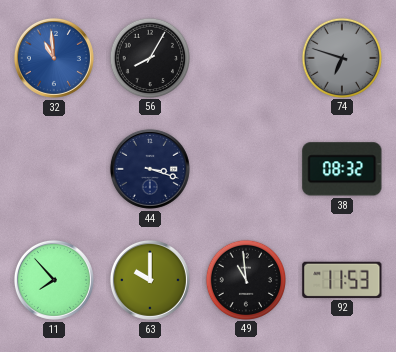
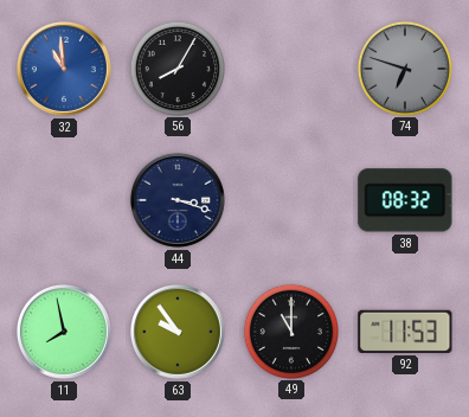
11: 7:53 -> 7:58
63: 10:00 -> 9:54
49: 10:59 -> 11:00
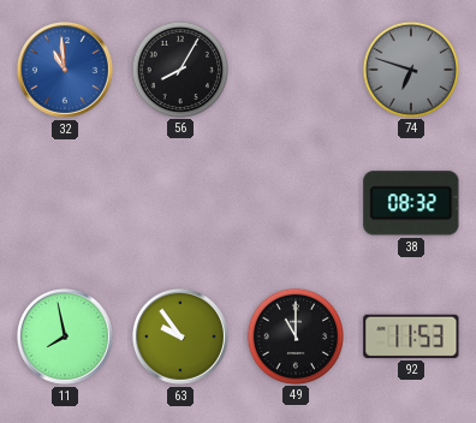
44: 3:18 -> none
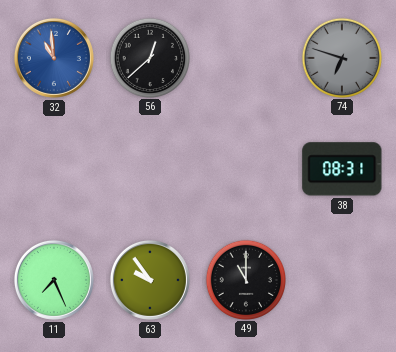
56: 8:05 -> 12:38
38: 08:32 -> 08:31
11: 7:58 -> 7:26
92: 11:53 -> none
